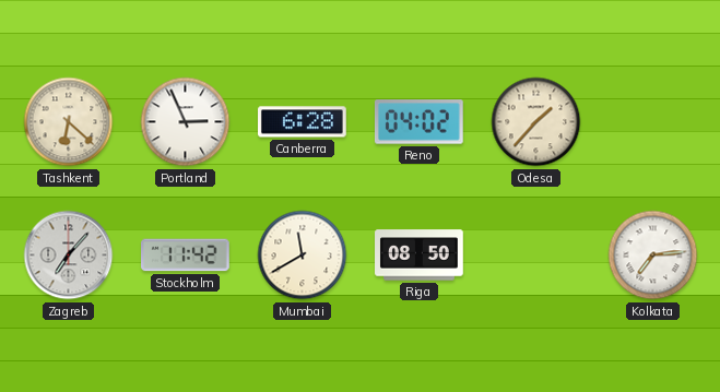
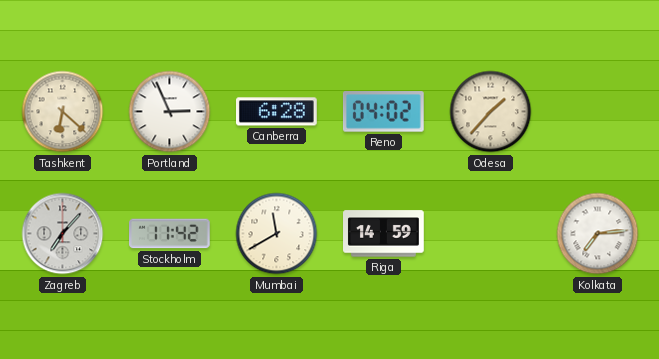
Riga: 08:50 -> 14:59
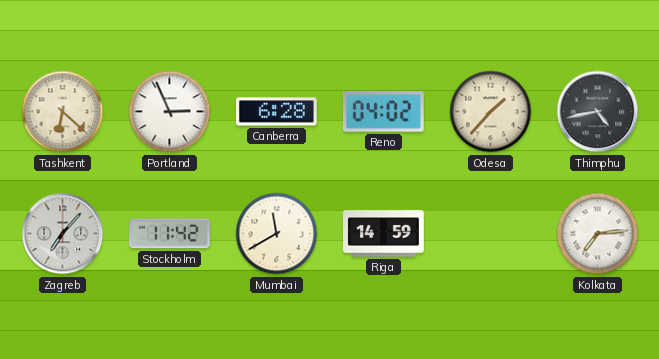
Thimphu: none -> 4:43
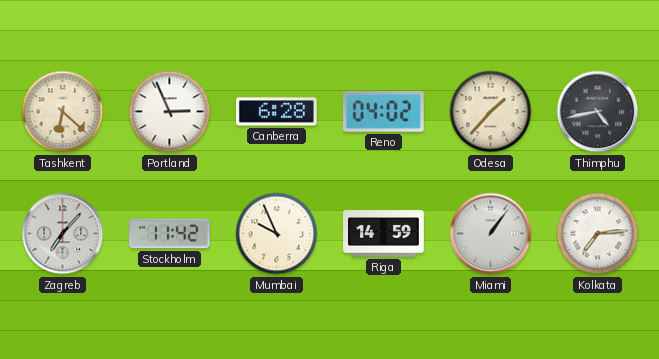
Mumbai: 11:40 -> 9:56
Miami: none -> 1:06
